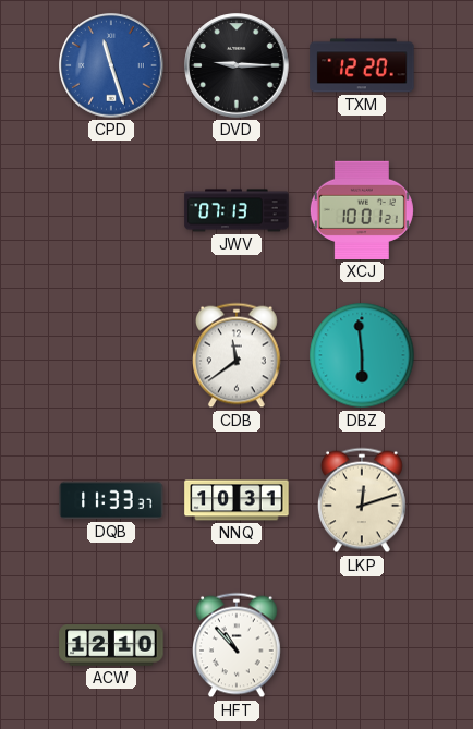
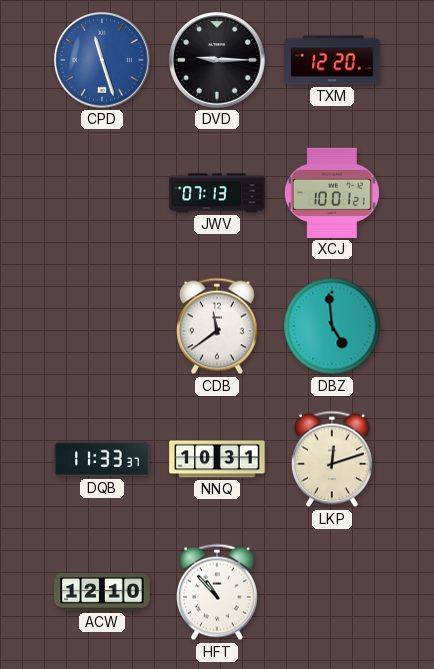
DBZ: 5:59 -> 4:59
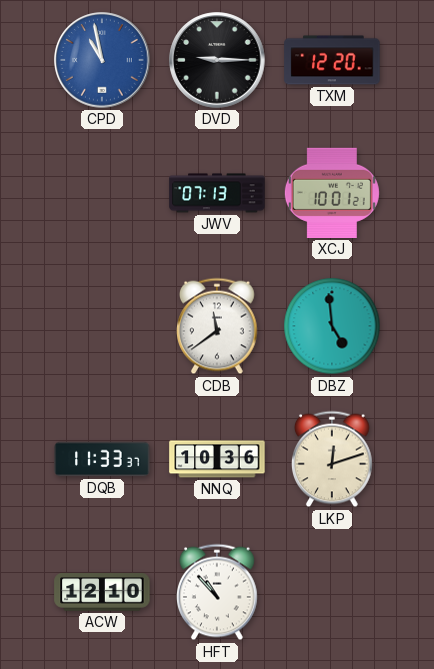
CPD: 11:27 -> 10:58
NNQ: 10:31 -> 10:36
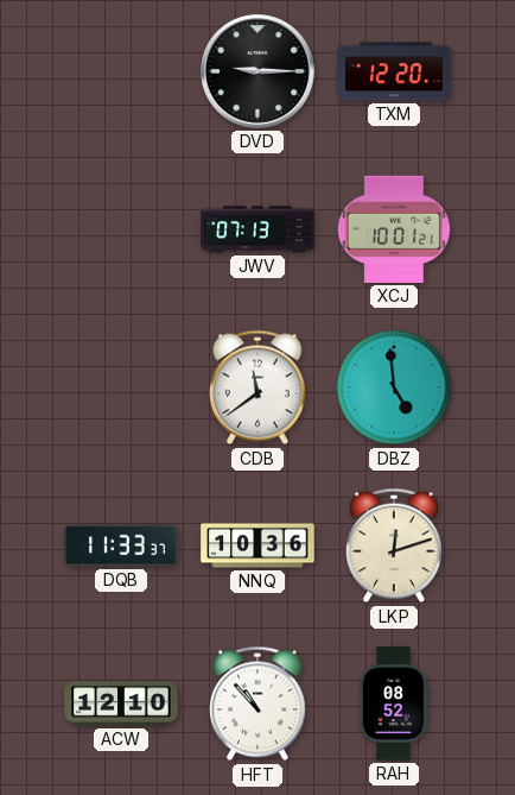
CPD: 10:58 -> none
RAH: none -> 08:52
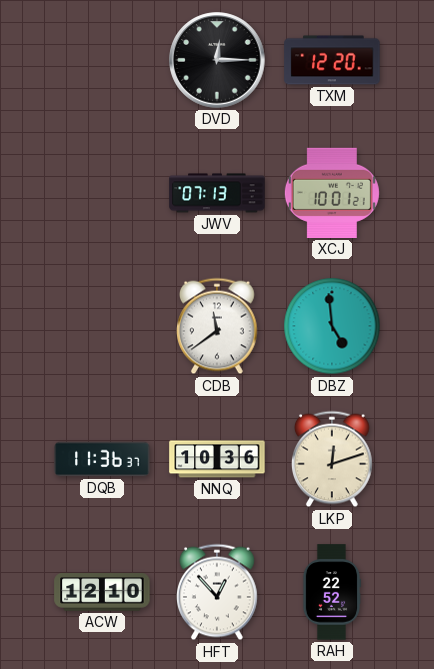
DVD: 9:15 -> 12:15
DQB: 11:33 -> 11:36
HFT: 10:53 -> 12:53
RAH: 08:52 -> 22:52
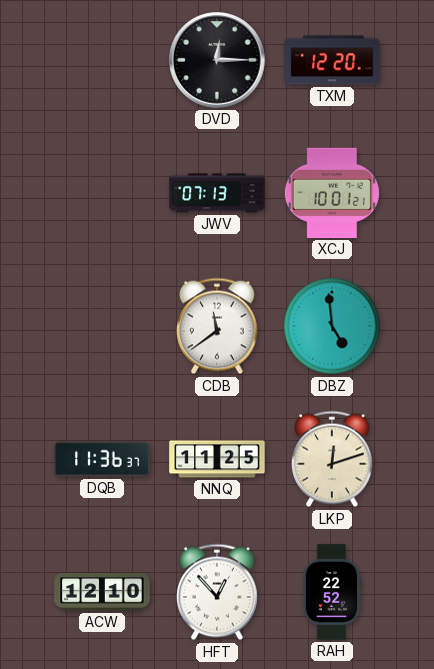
NNQ: 10:36 -> 11:25
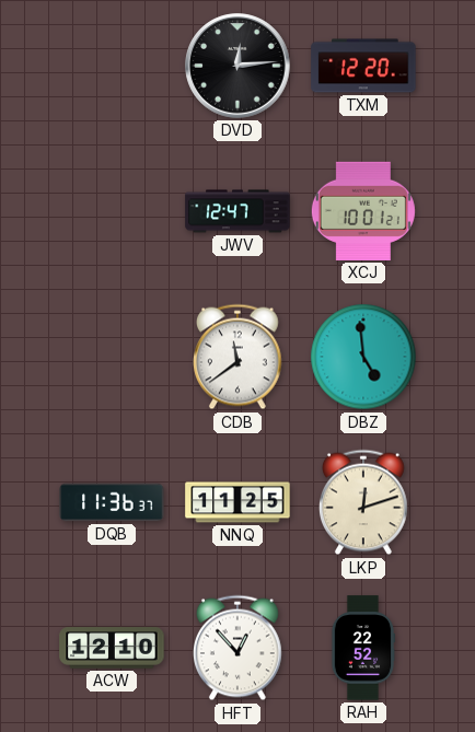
DVD: 12:15 -> 12:14
JWV: 07:13 -> 12:47
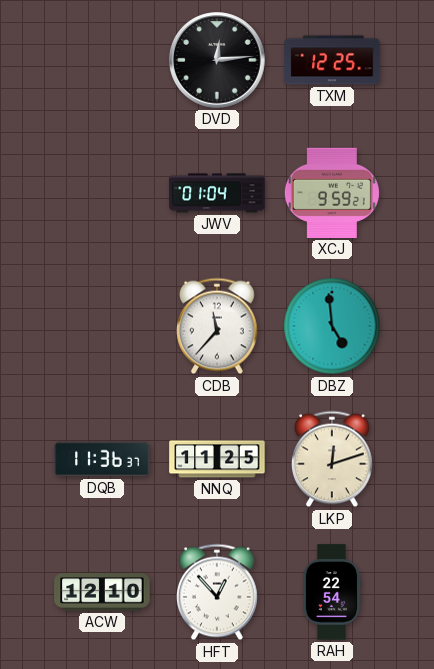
TXM: 12:20 -> 12:25
JWV: 12:47 -> 01:04
XCJ: 10:01 -> 9:59
CDB: 11:39 -> 11:37
RAH: 22:52 -> 22:54
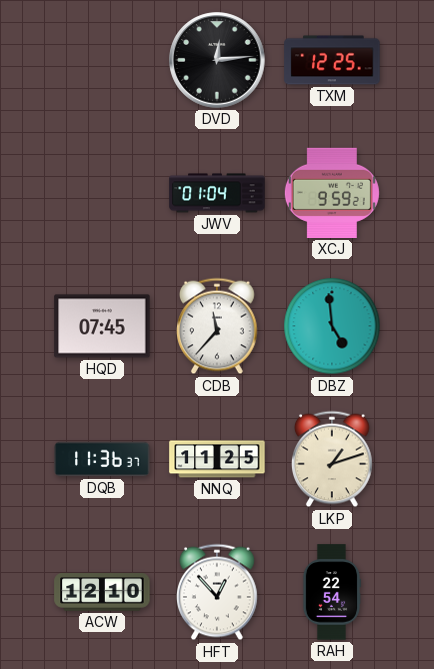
HQD: none -> 07:45
LKP: 12:12 -> 1:12
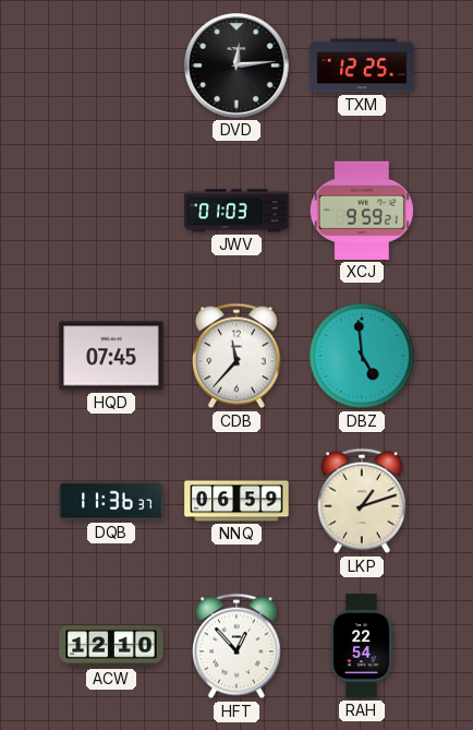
JWV: 01:04 -> 01:03
NNQ: 11:25 -> 06:59
